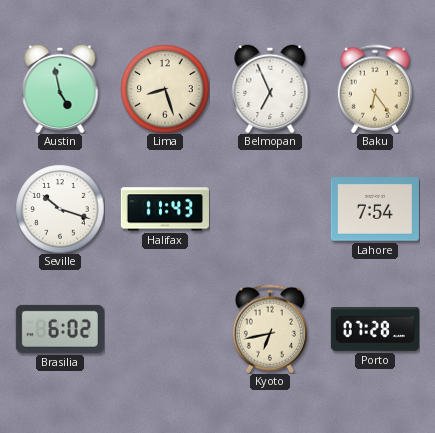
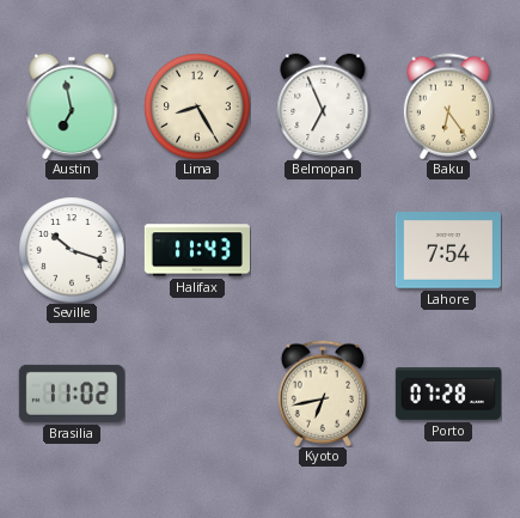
Austin: 4:58 -> 6:58
Lima: 8:27 -> 8:25
Brasilia: 6:02 -> 11:02
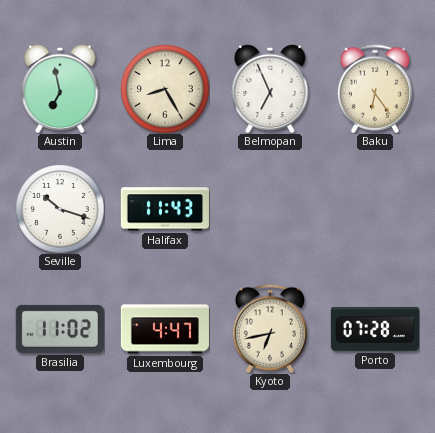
Lahore: 7:54 -> none
Luxembourg: none -> 4:47
